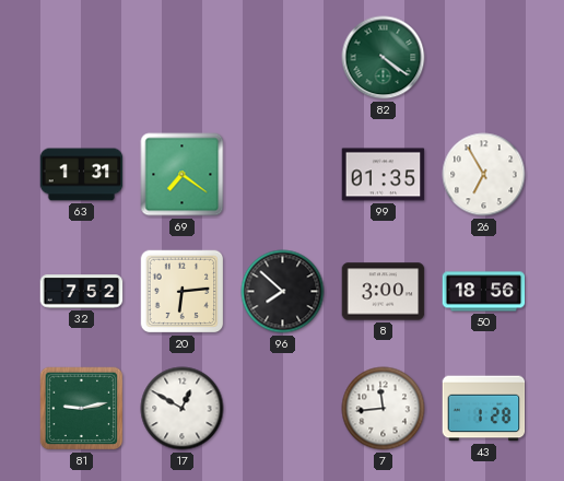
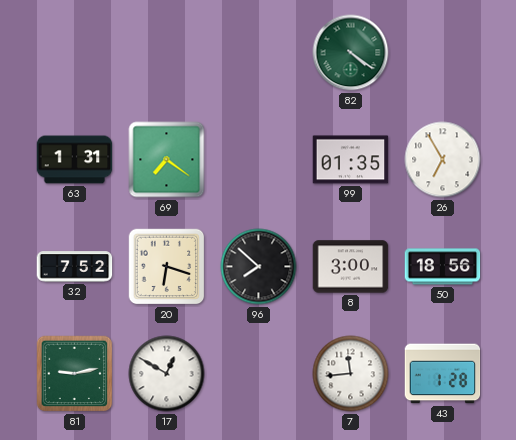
20: 6:14 -> 6:18
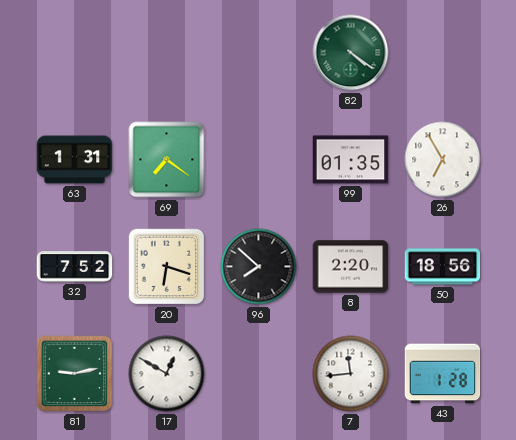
8: 3:00 -> 2:20
